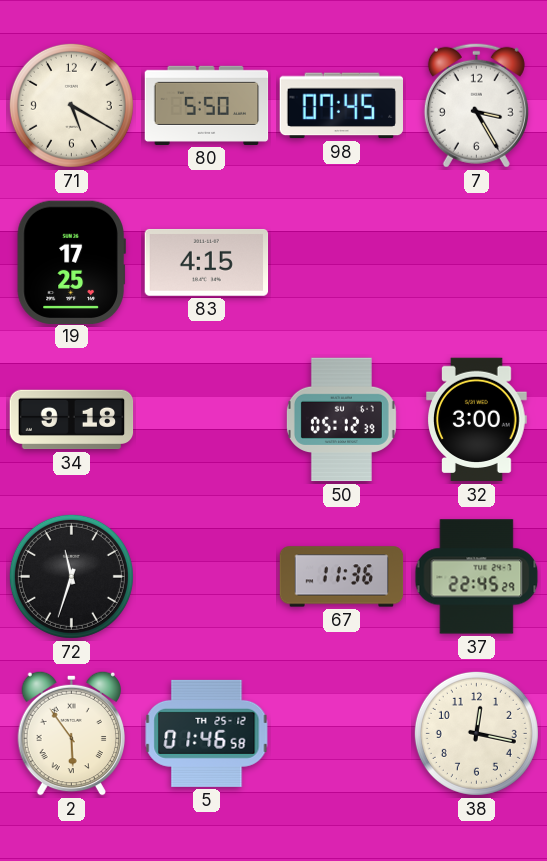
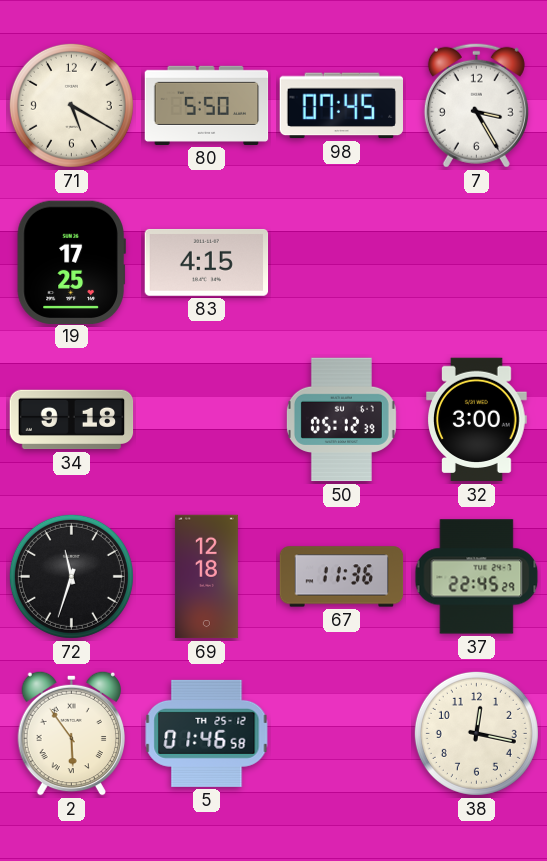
69: none -> 12:18
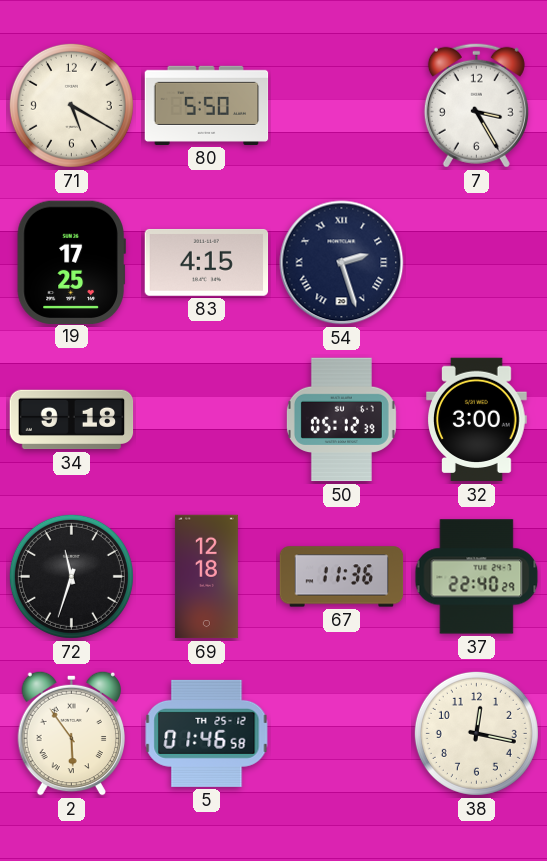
98: 07:45 -> none
54: none -> 2:27
37: 22:45 -> 22:40
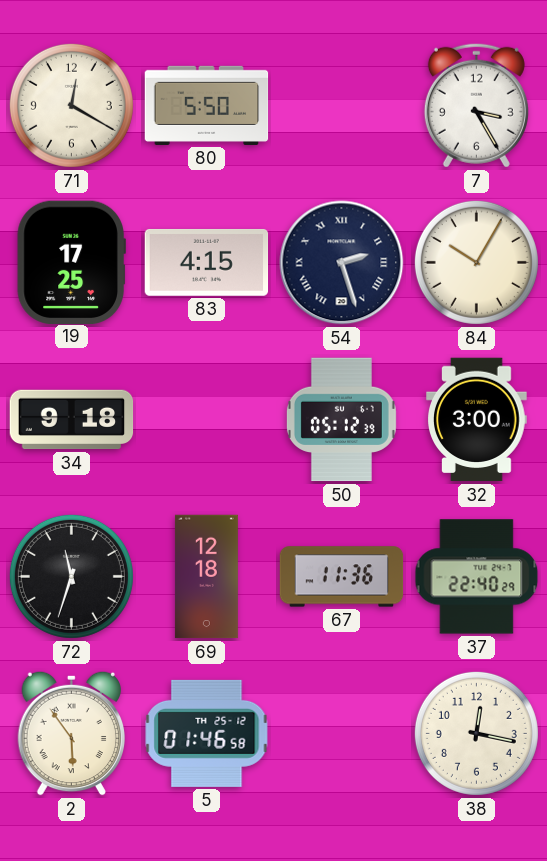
71: 5:20 -> 12:20
84: none -> 10:05
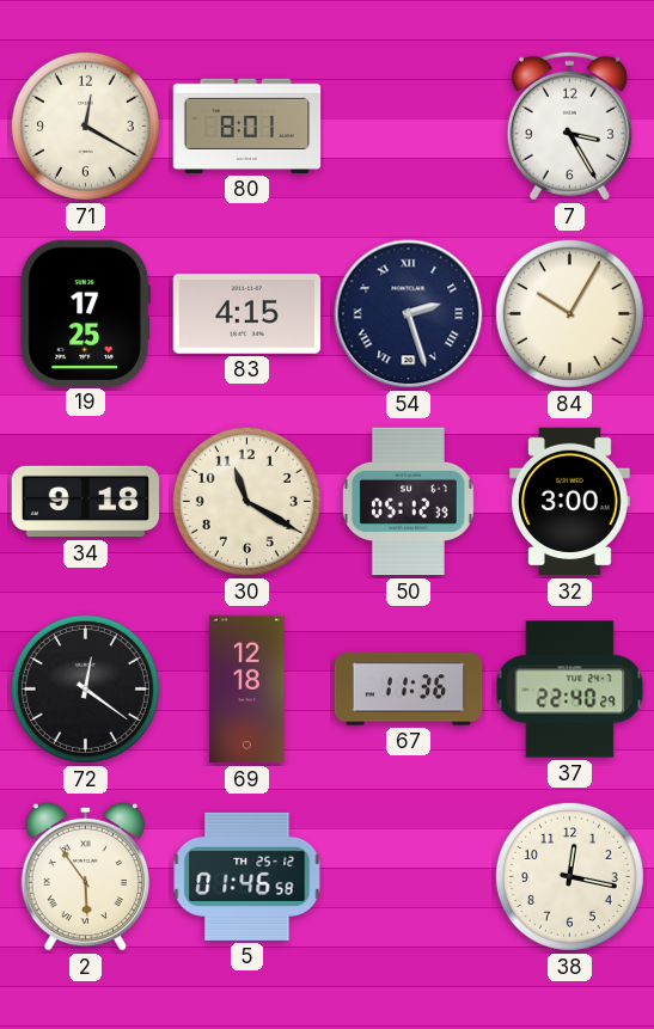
80: 5:50 -> 8:01
30: none -> 11:20
72: 11:33 -> 12:21
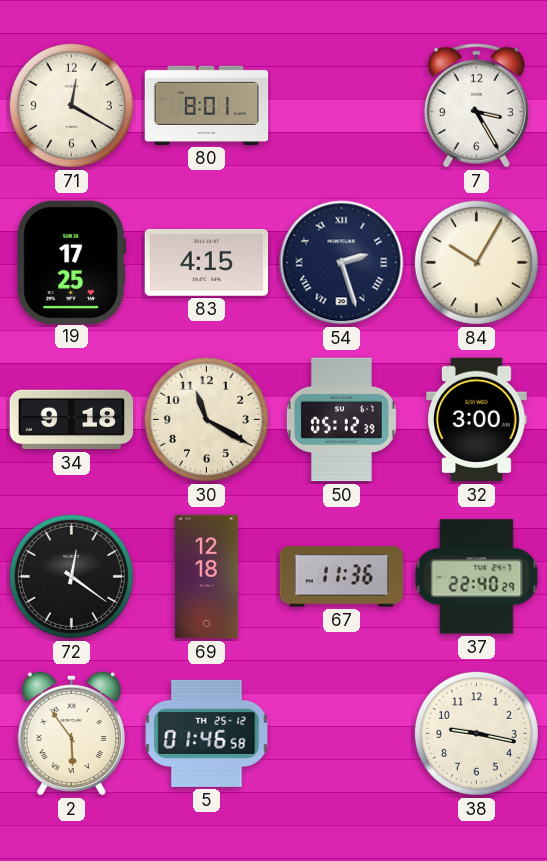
38: 12:17 -> 9:17
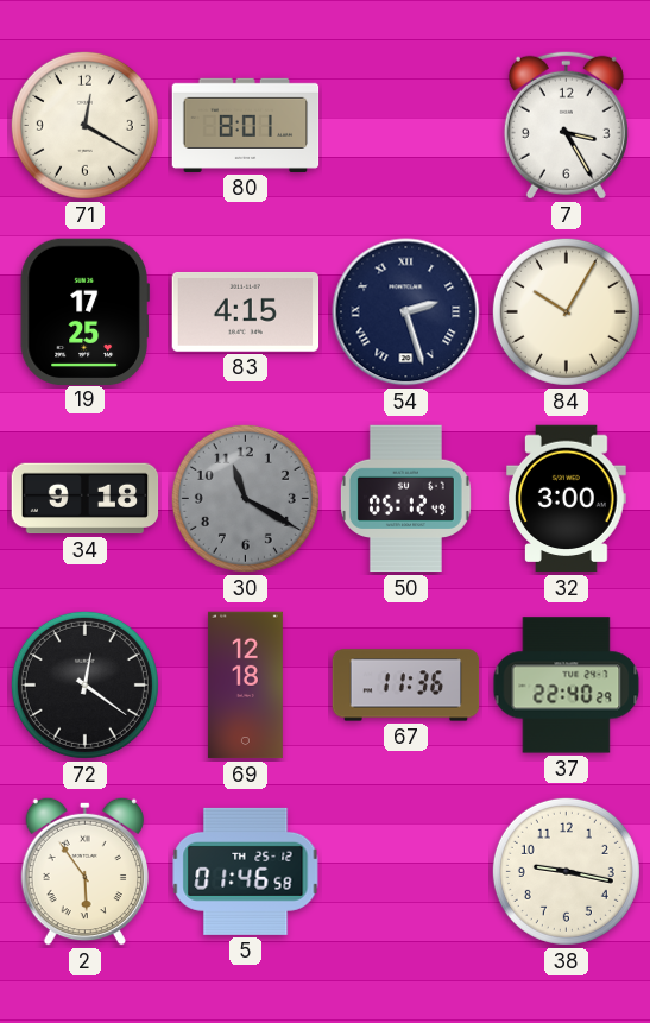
30 dial: cream -> grey
50: 05:12:39 -> 05:12:49
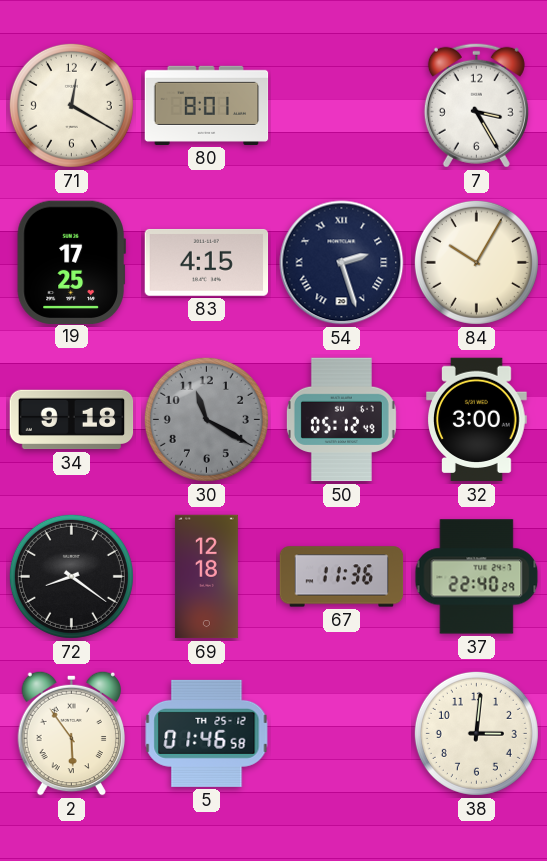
72: 12:21 -> 8:21
38: 9:17 -> 3:01
